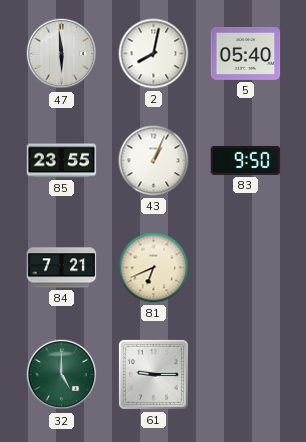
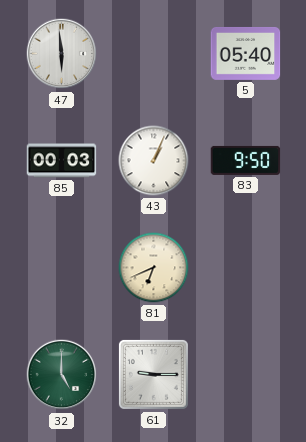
2: 8:02 -> none
85: 23:55 -> 00:03
84: 7:21 -> none
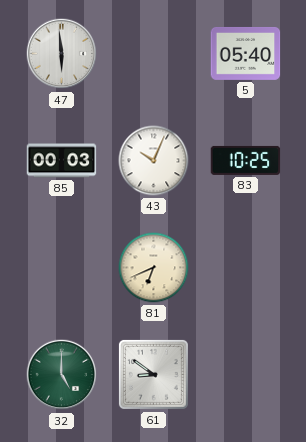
43: 1:04 -> 10:04
83: 9:50 -> 10:25
61: 9:15 -> 8:51
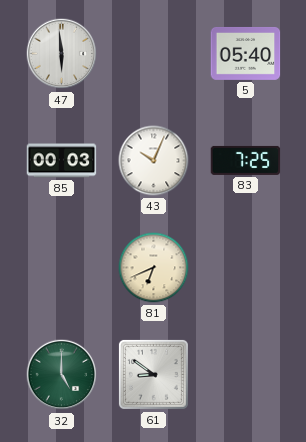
83: 10:25 -> 7:25
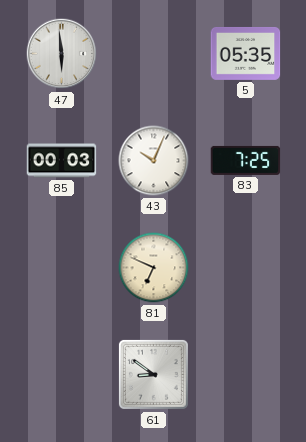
5: 05:40 -> 05:35
81: 6:41 -> 6:49
32: 5:00 -> none
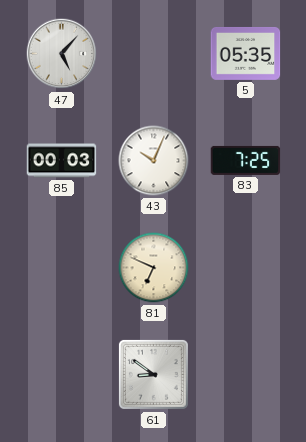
47: 5:59 -> 5:07
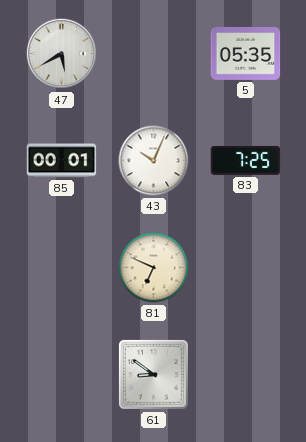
47: 5:07 -> 5:40
85: 00:03 -> 00:01
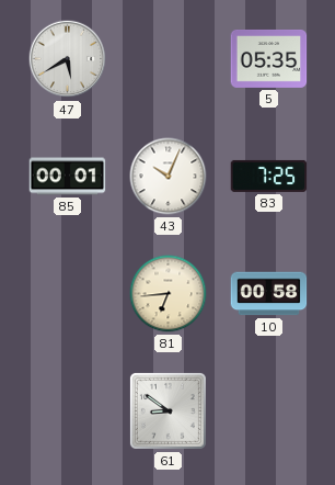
81: 6:49 -> 6:44
10: none -> 00:58
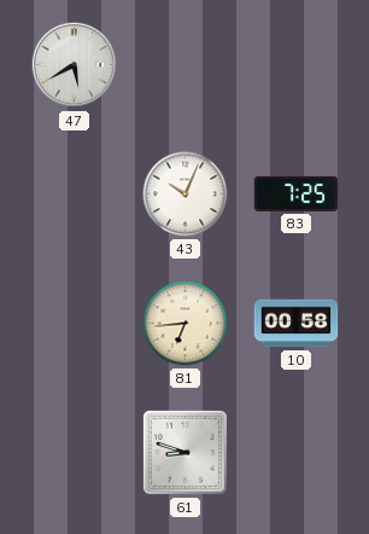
5: 05:35 -> none
85: 00:01 -> none
61: 8:51 -> 8:48
